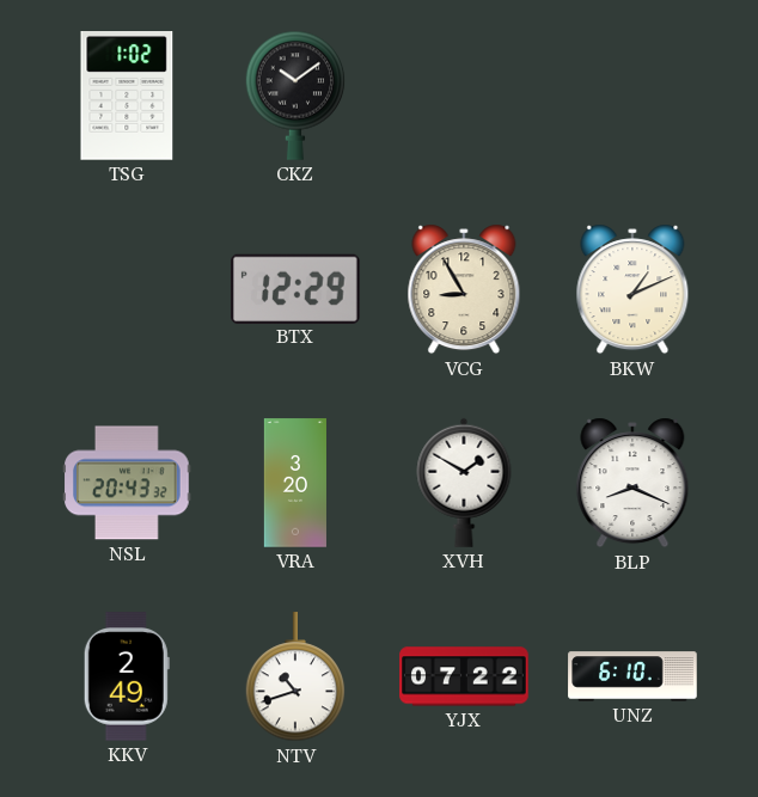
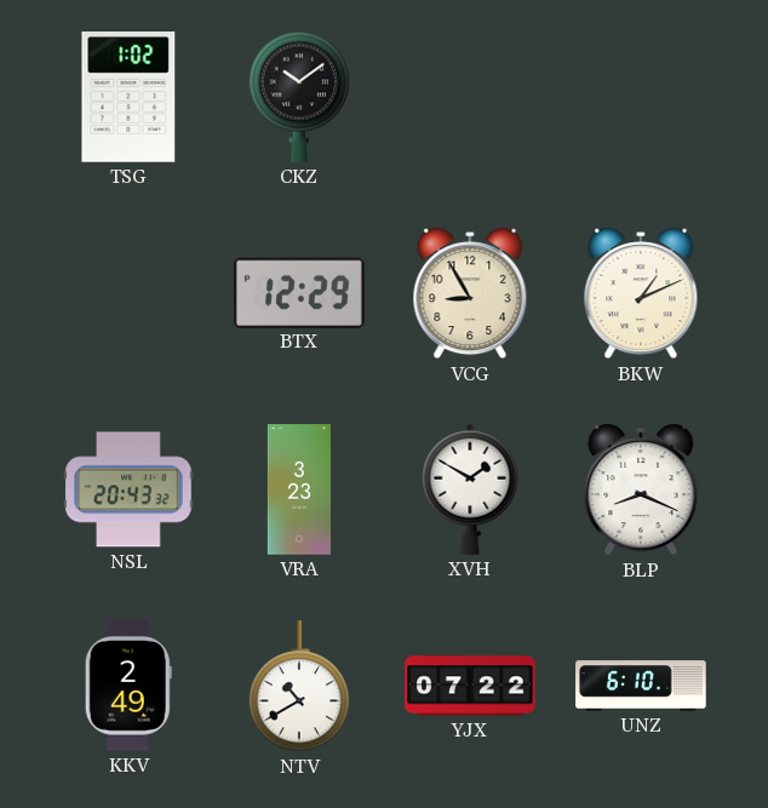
VRA: 3:20 -> 3:23
NTV: 10:42 -> 10:40
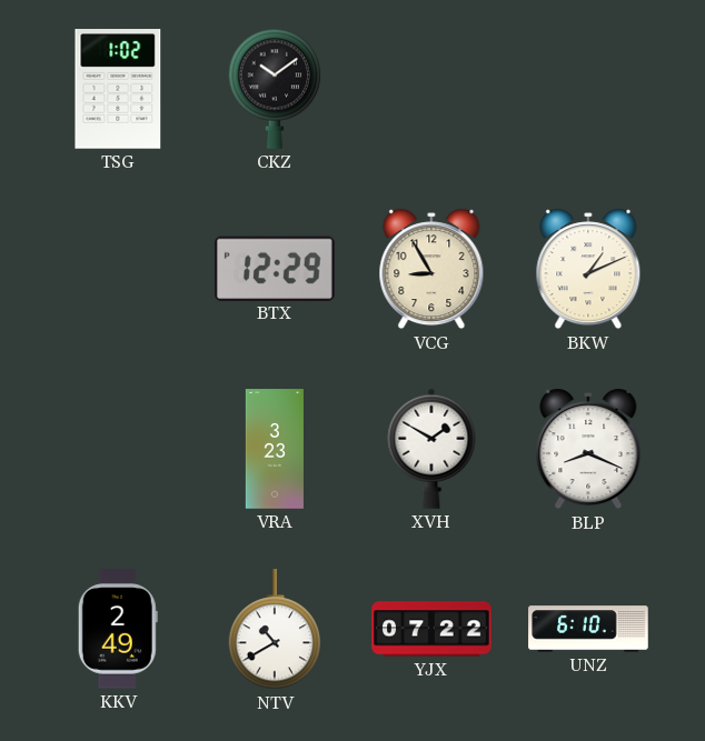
NSL: 20:43 -> none
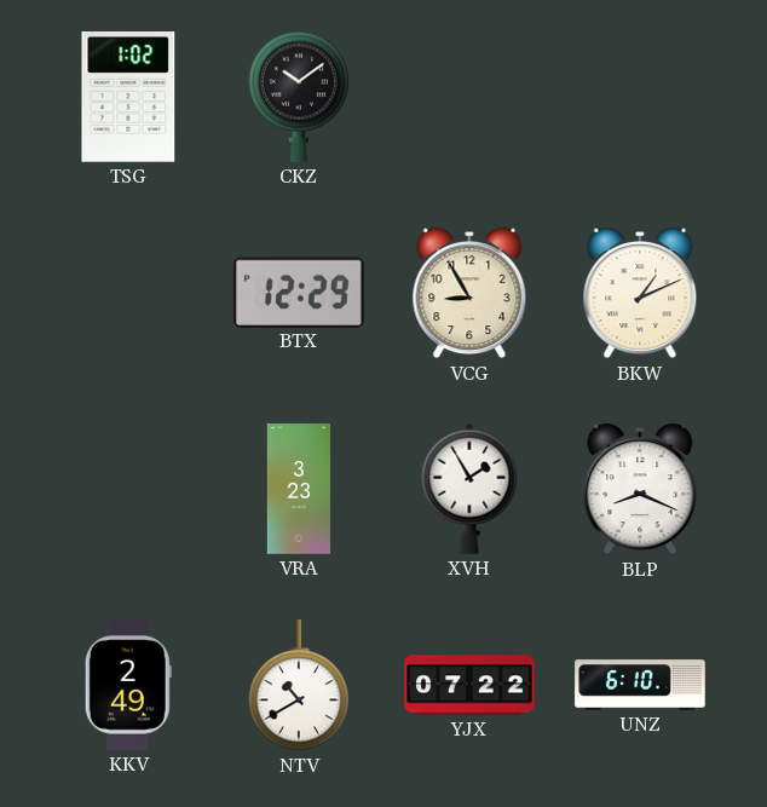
XVH: 1:50 -> 1:55
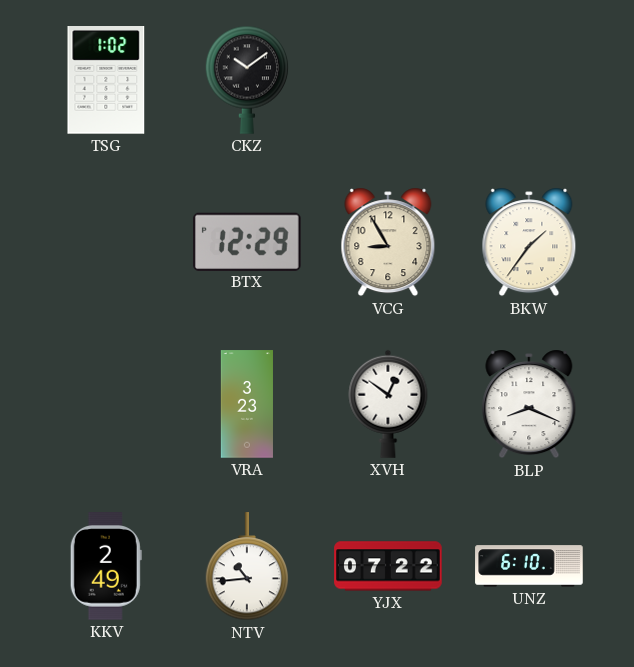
BKW: 1:11 -> 1:36
XVH: 1:55 -> 12:51
NTV: 10:40 -> 10:44
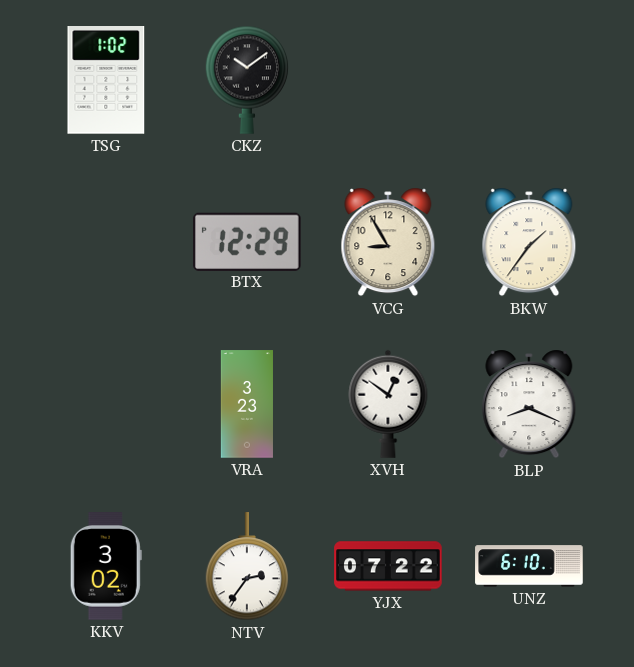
KKV: 2:49 -> 3:02
NTV: 10:44 -> 2:36
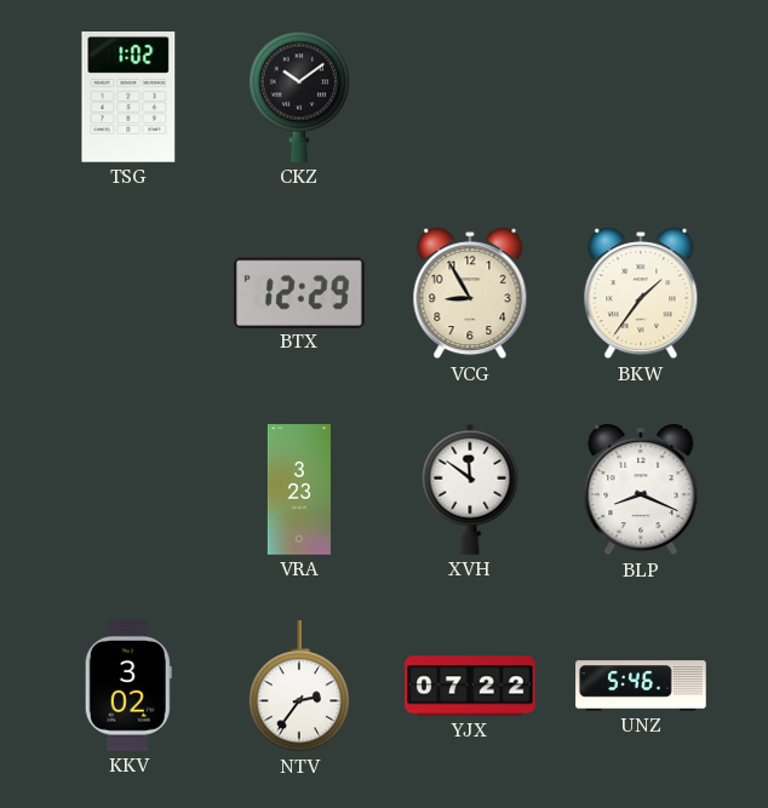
XVH: 12:51 -> 11:51
UNZ: 6:10 -> 5:46
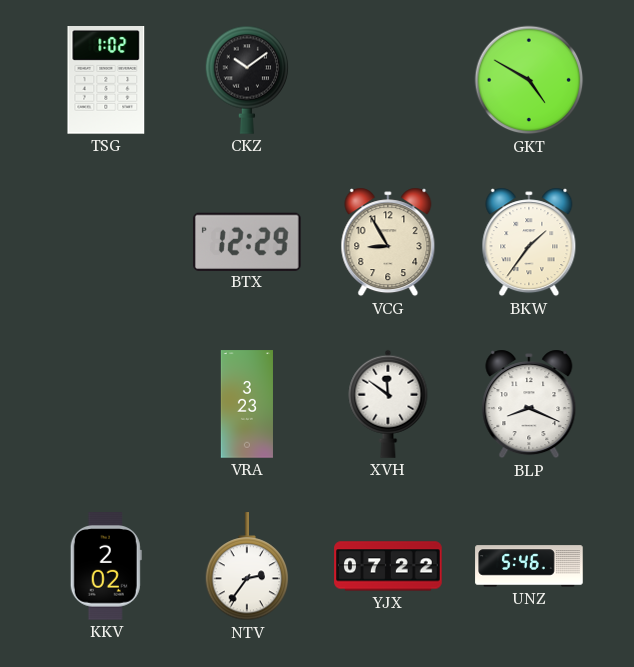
GKT: none -> 4:50
KKV: 3:02 -> 2:02
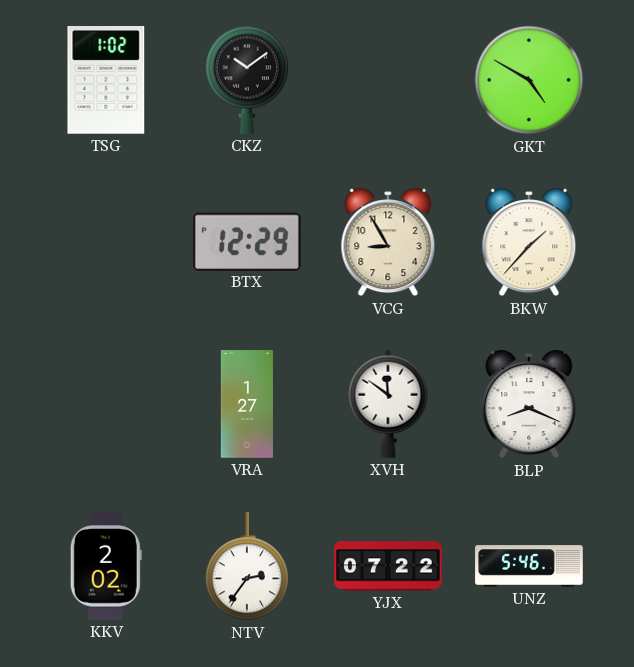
BKW: 1:36 -> 1:37
VRA: 3:23 -> 1:27
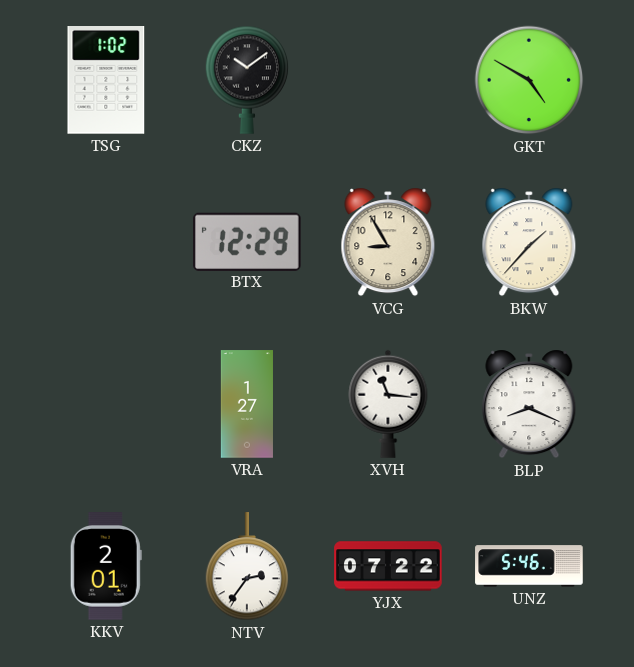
XVH: 11:51 -> 11:16
KKV: 2:02 -> 2:01
